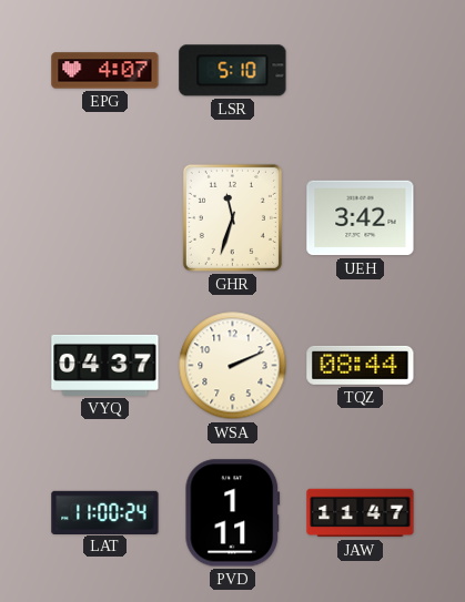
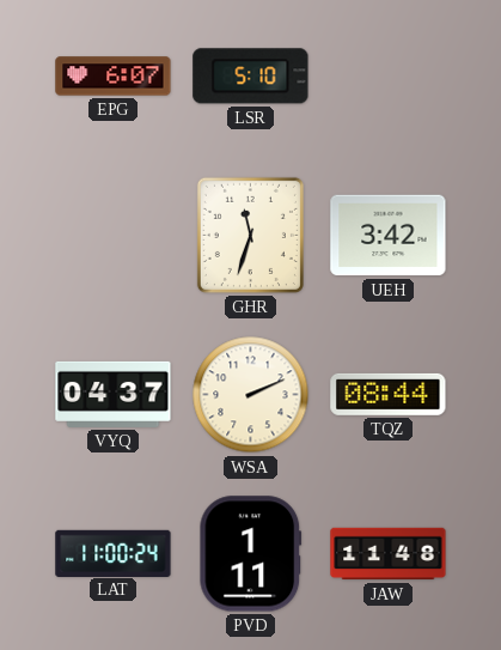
EPG: 4:07 -> 6:07
JAW: 11:47 -> 11:48
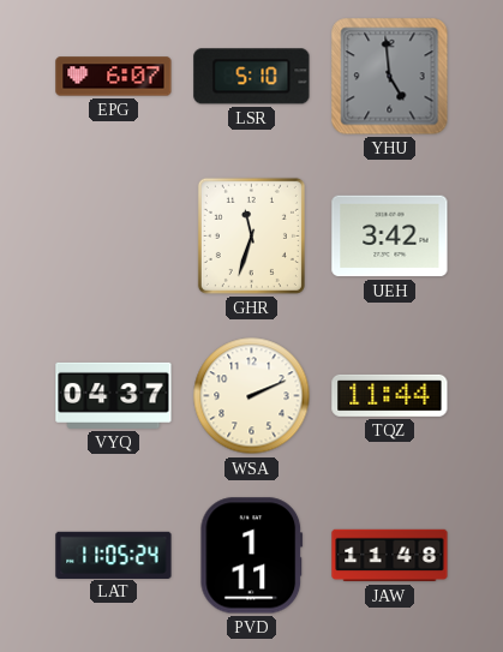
YHU: none -> 4:59
TQZ: 08:44 -> 11:44
LAT: 11:00 -> 11:05
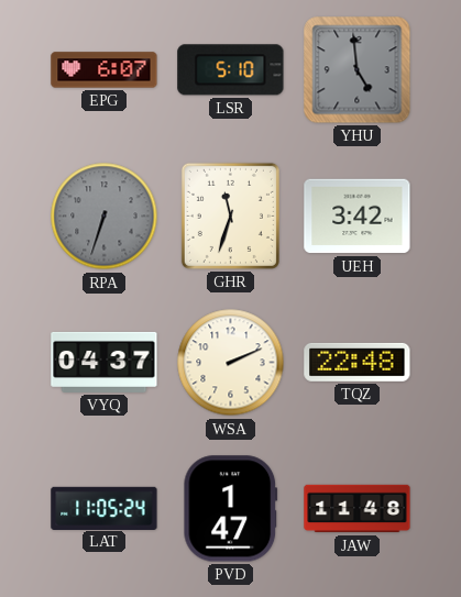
RPA: none -> 6:33
TQZ: 11:44 -> 22:48
PVD: 1:11 -> 1:47
